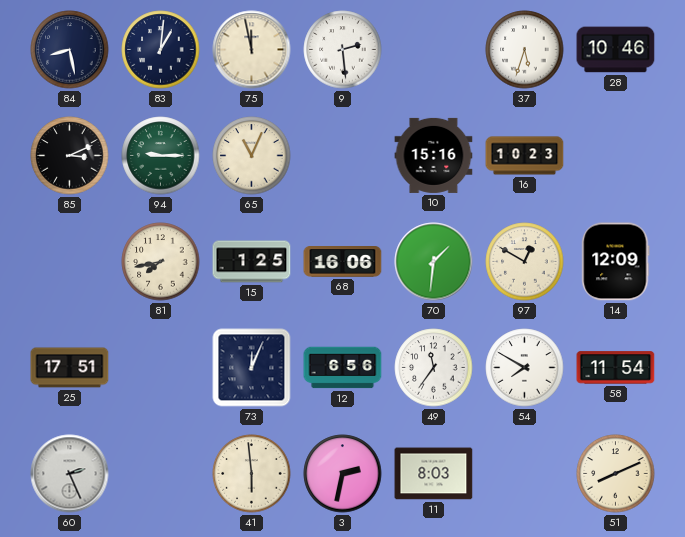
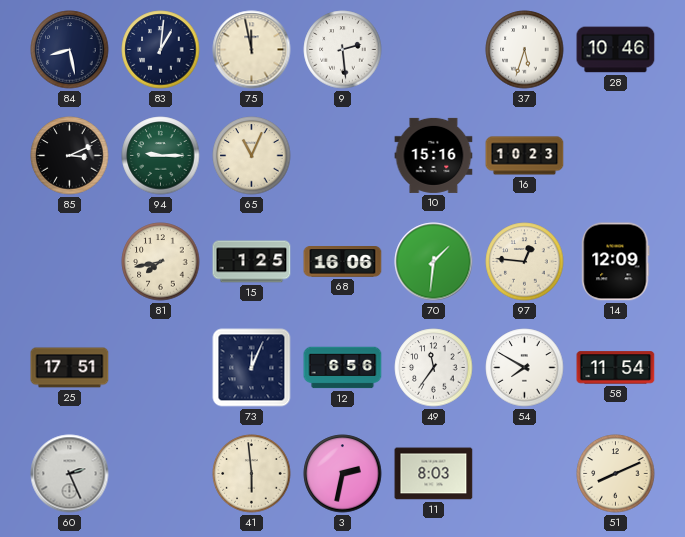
97: 12:50 -> 12:46
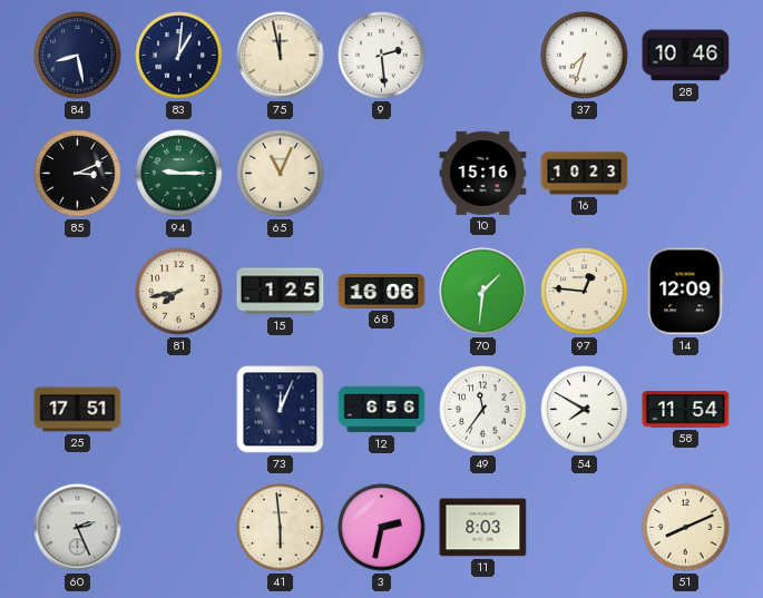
37: 5:33 -> 7:33
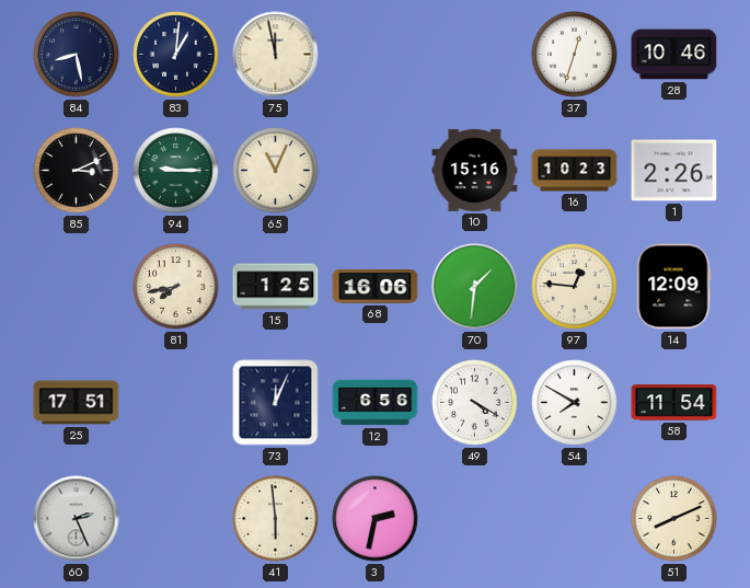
9: 2:29 -> none
37: 7:33 -> 12:33
1: none -> 2:26
49: 11:36 -> 4:20
11: 8:03 -> none
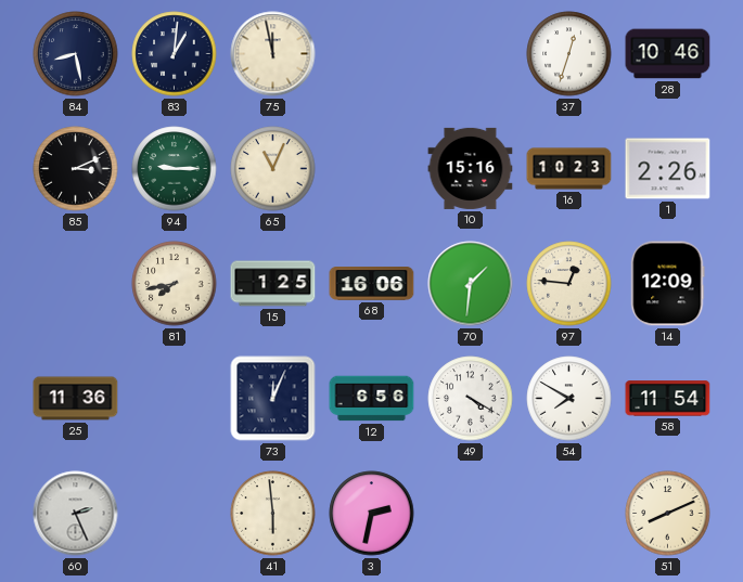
25: 17:51 -> 11:36
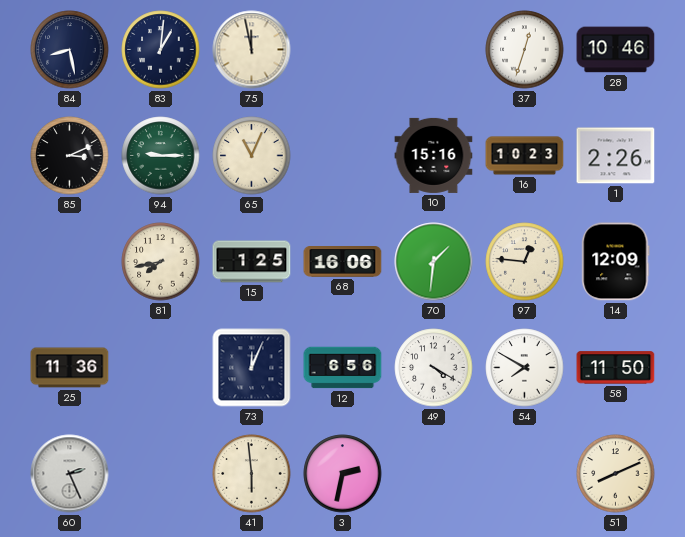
58: 11:54 -> 11:50
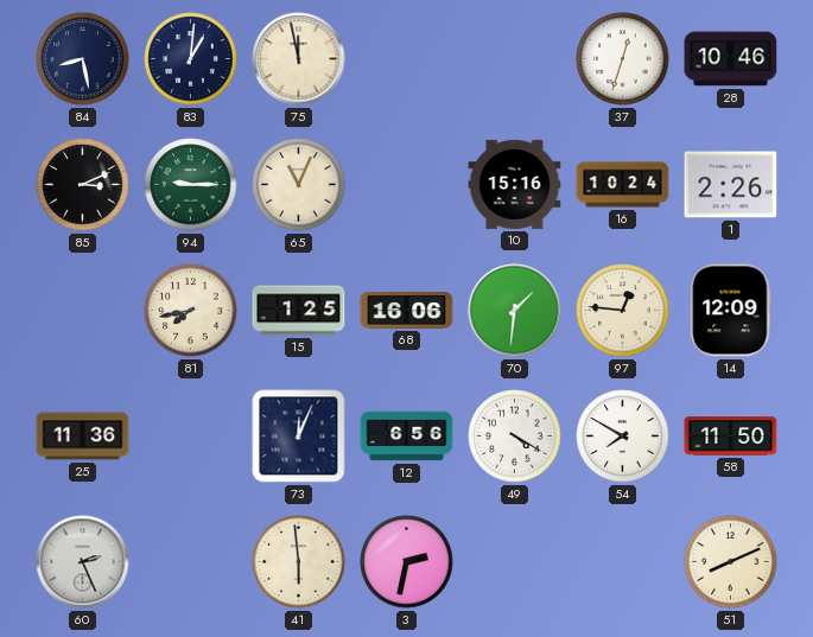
16: 10:23 -> 10:24
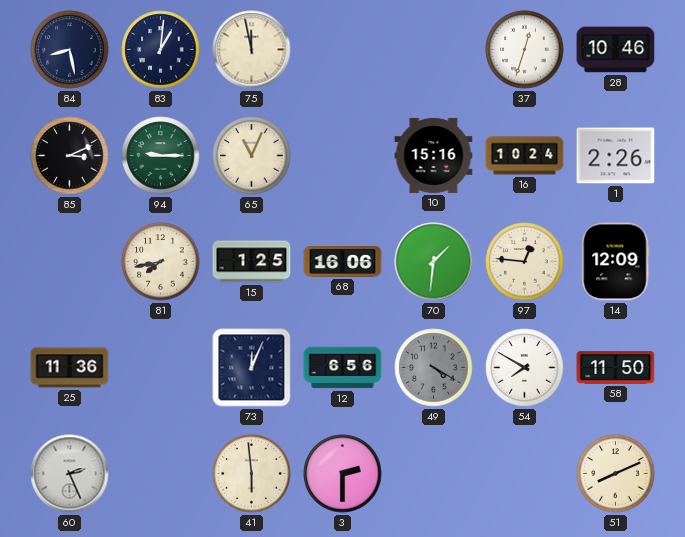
49 dial: white -> grey
3: 2:32 -> 2:30
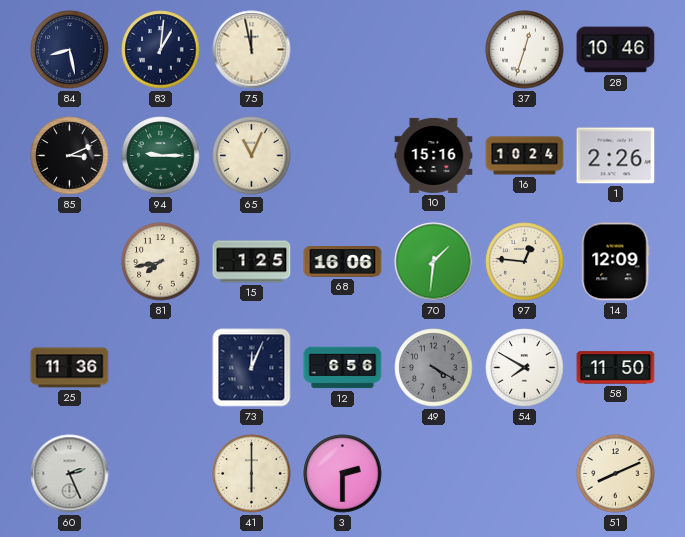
41: 5:59 -> 6:00
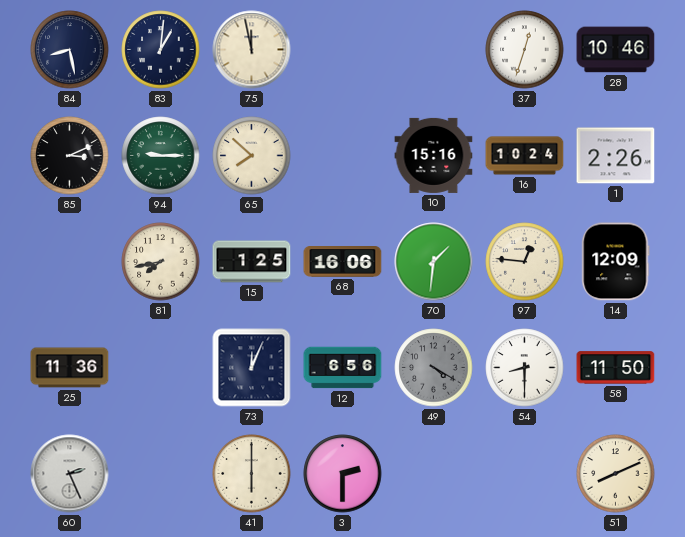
65: 11:04 -> 7:52
54: 7:50 -> 8:30
